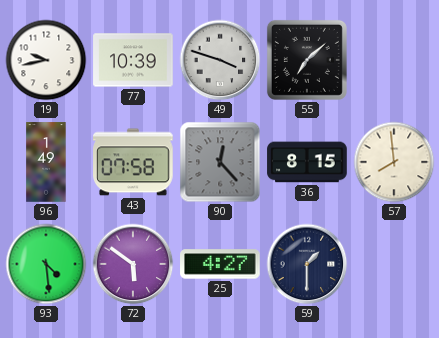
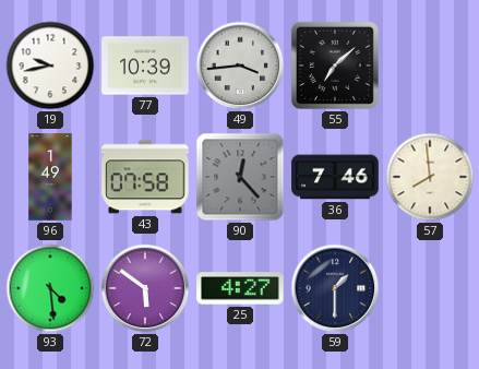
49: 3:48 -> 3:44
36: 8:15 -> 7:46
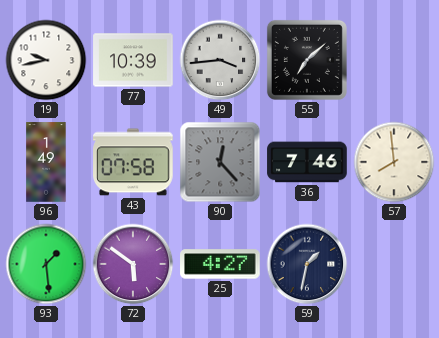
93: 4:29 -> 1:29
59: 1:30 -> 1:32
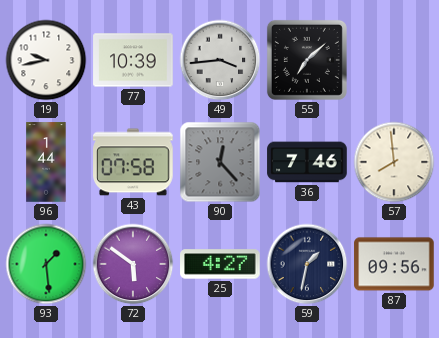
96: 1:49 -> 1:44
87: none -> 09:56
